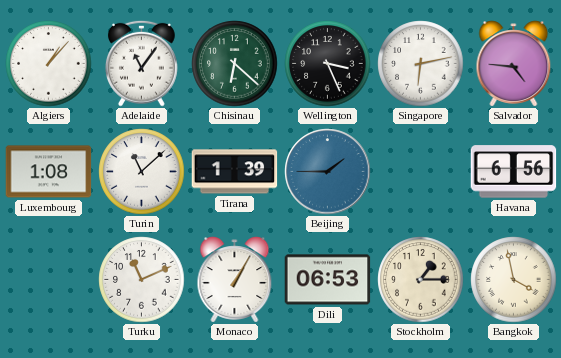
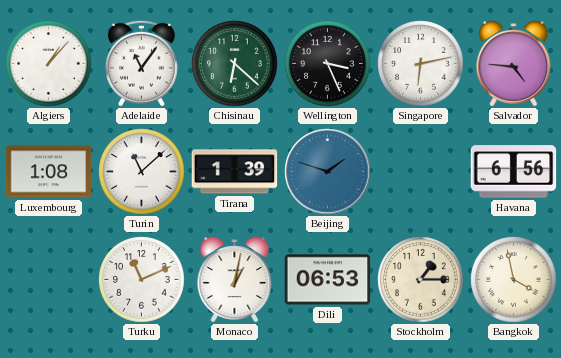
Beijing: 1:45 -> 1:48
Monaco: 1:05 -> 1:02
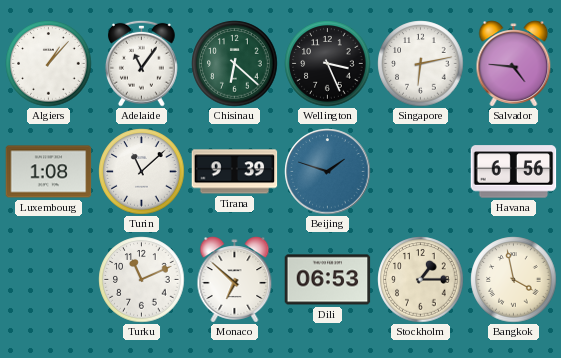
Tirana: 1:39 -> 9:39
Monaco: 1:02 -> 6:52
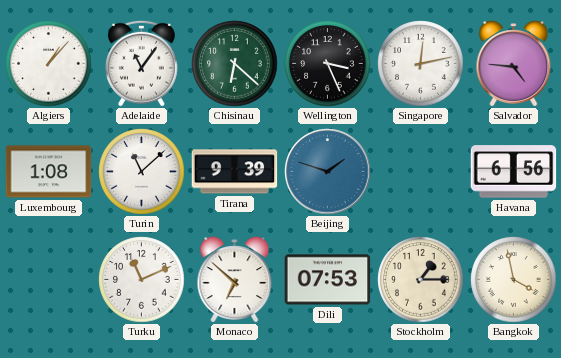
Singapore: 6:13 -> 12:13
Dili: 06:53 -> 07:53
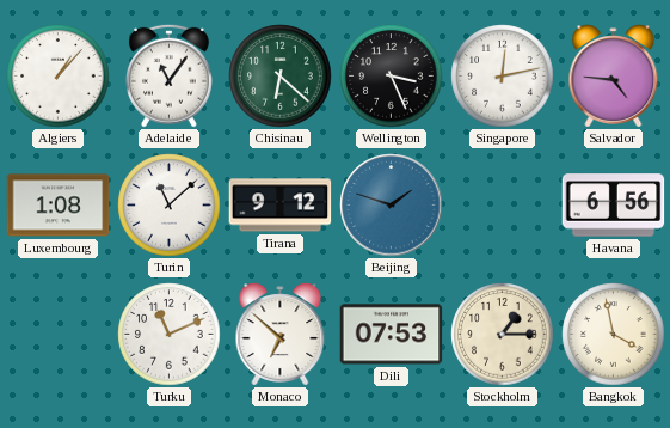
Tirana: 9:39 -> 9:12
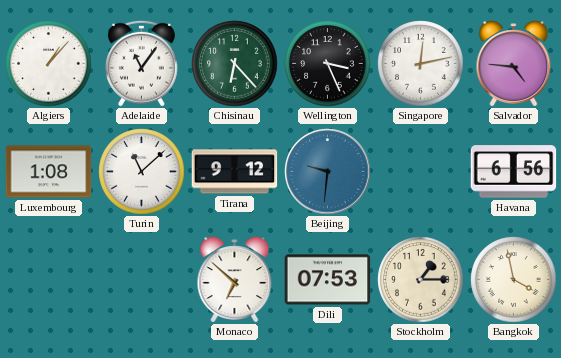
Chisinau: 6:22 -> 6:23
Beijing: 1:48 -> 9:31
Turku: 11:11 -> none
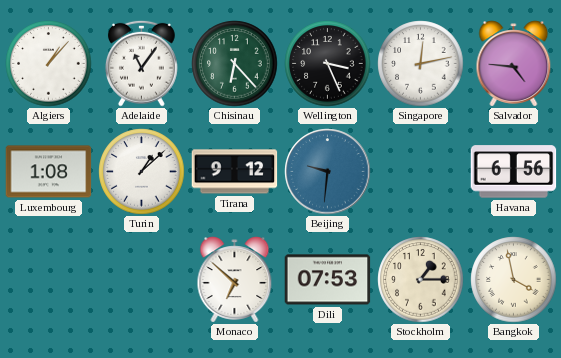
Turin: 11:08 -> 1:08
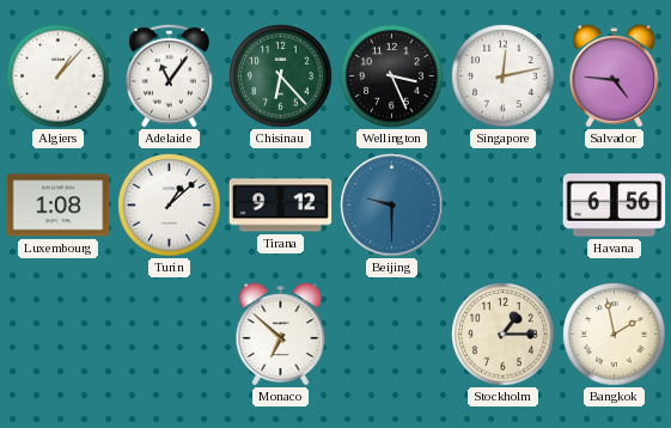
Beijing: 9:31 -> 9:30
Dili: 07:53 -> none
Bangkok: 3:58 -> 1:58
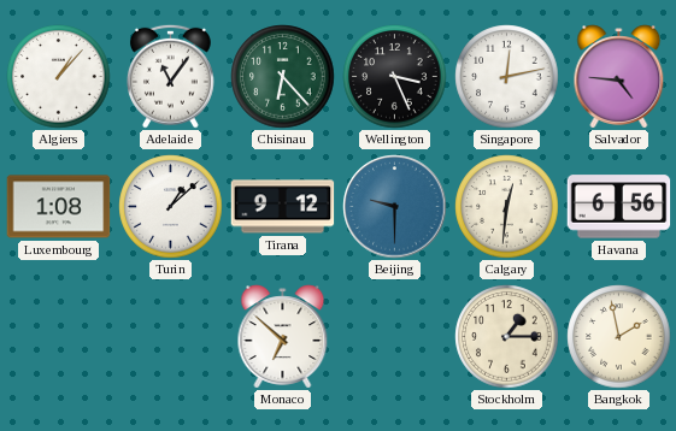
Calgary: none -> 12:31
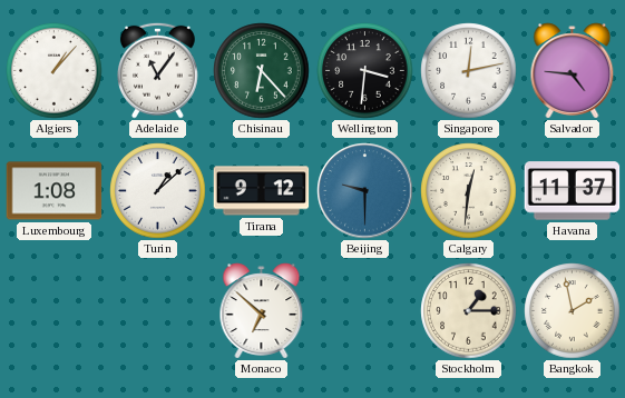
Wellington: 3:26 -> 3:31
Havana: 6:56 -> 11:37
